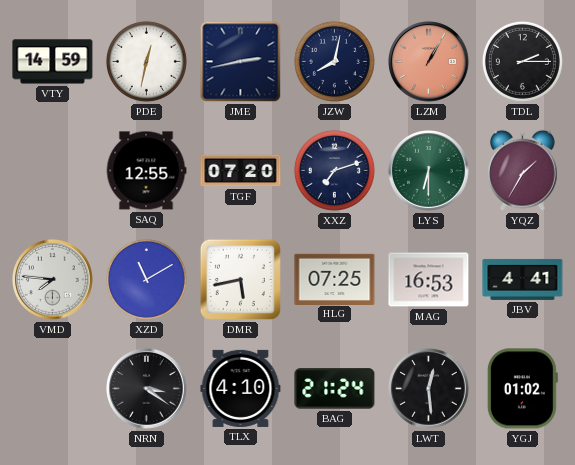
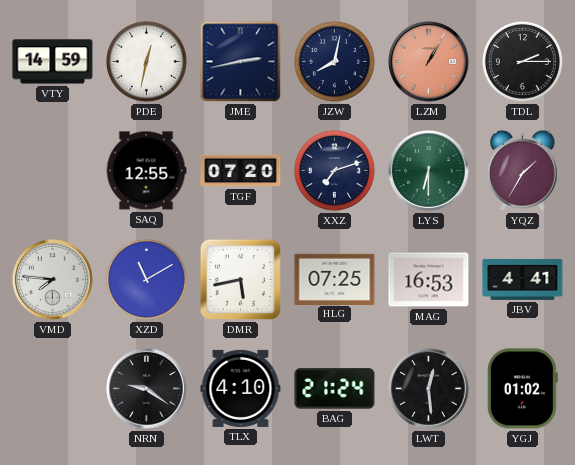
NRN: 3:21 -> 9:21
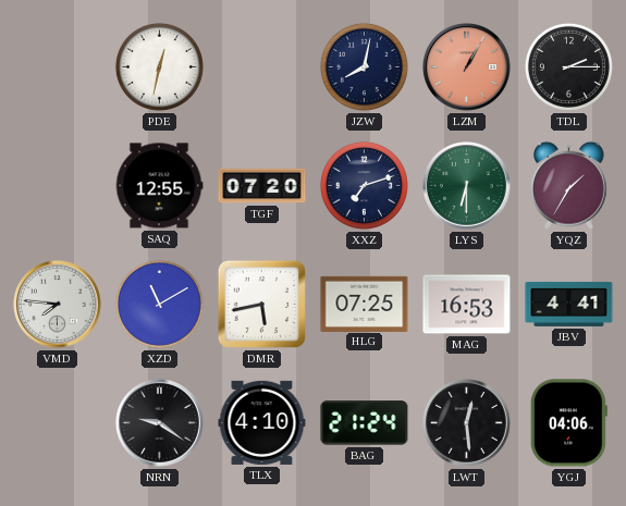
VTY: 14:59 -> none
JME: 2:43 -> none
YGJ: 01:02 -> 04:06
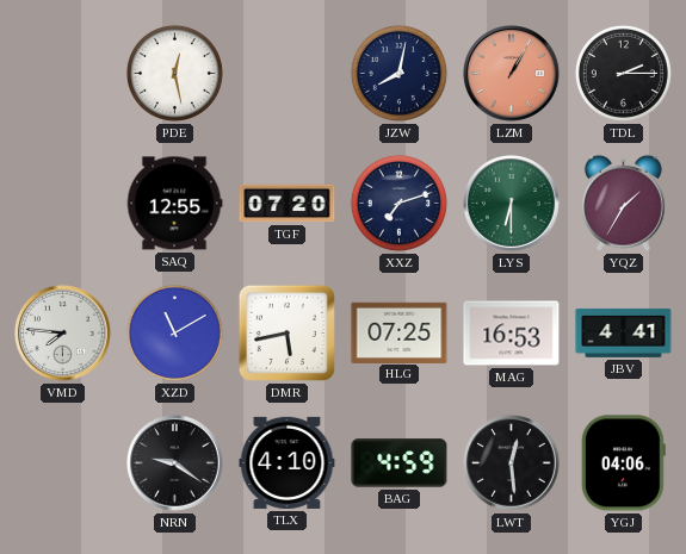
PDE: 12:32 -> 12:28
BAG: 21:24 -> 4:59
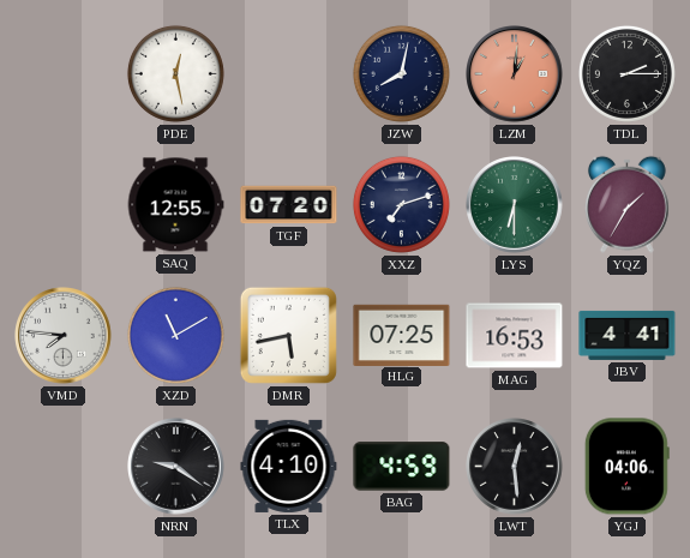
LZM: 1:05 -> 1:01
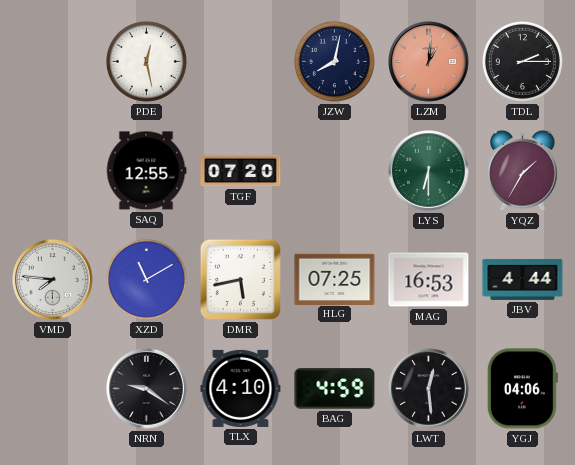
XXZ: 7:12 -> none
JBV: 4:41 -> 4:44
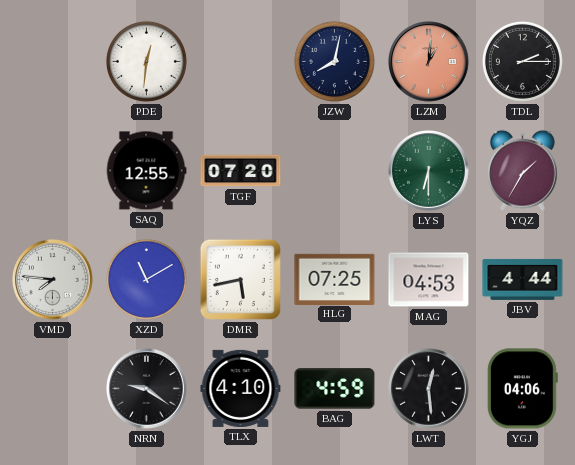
PDE: 12:28 -> 12:31
MAG: 16:53 -> 04:53
